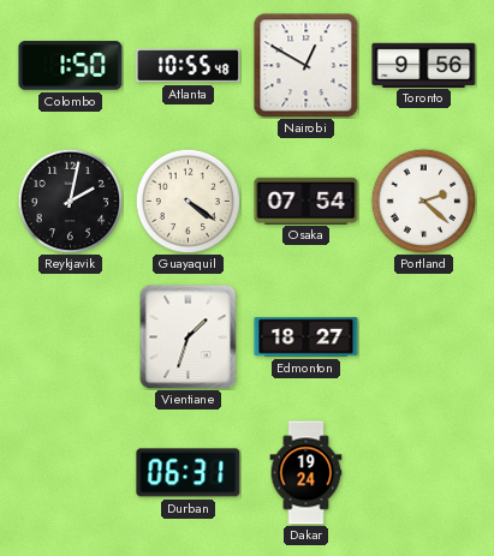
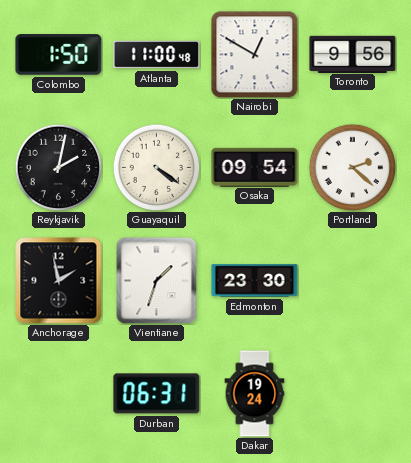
Atlanta: 10:55 -> 11:00
Osaka: 07:54 -> 09:54
Anchorage: none -> 1:58
Edmonton: 18:27 -> 23:30
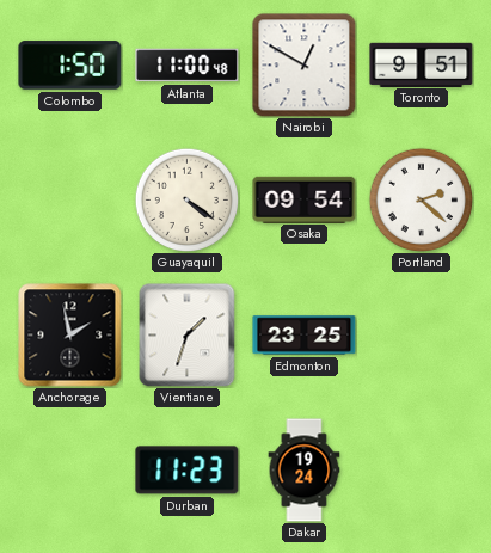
Toronto: 9:56 -> 9:51
Reykjavik: 2:02 -> none
Edmonton: 23:30 -> 23:25
Durban: 06:31 -> 11:23
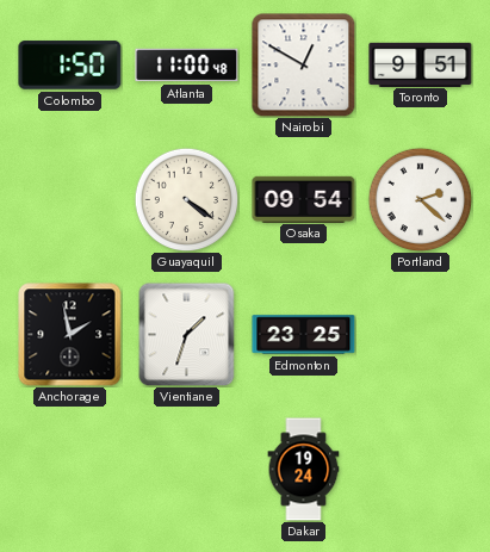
Durban: 11:23 -> none
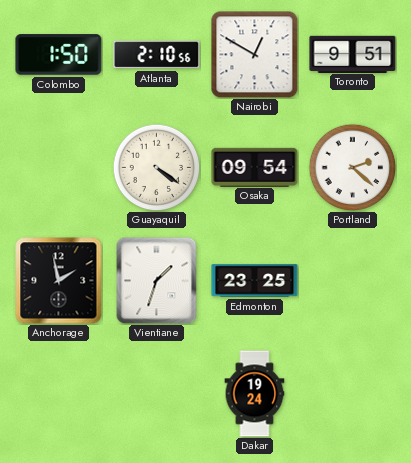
Atlanta: 11:00 -> 2:10
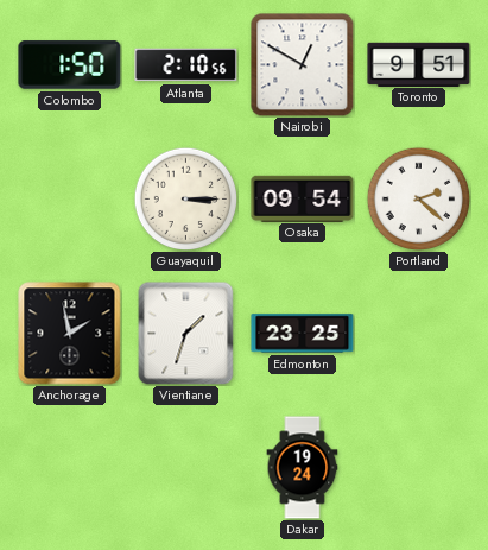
Guayaquil: 4:21 -> 3:15
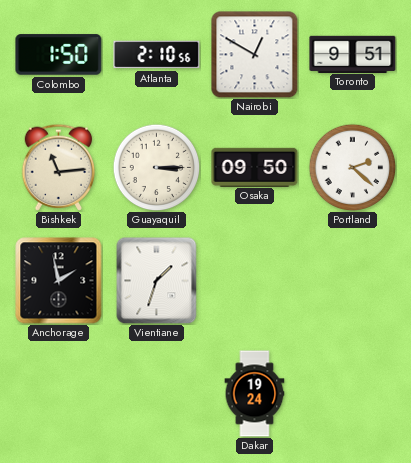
Bishkek: none -> 11:14
Osaka: 09:54 -> 09:50
Edmonton: 23:25 -> none
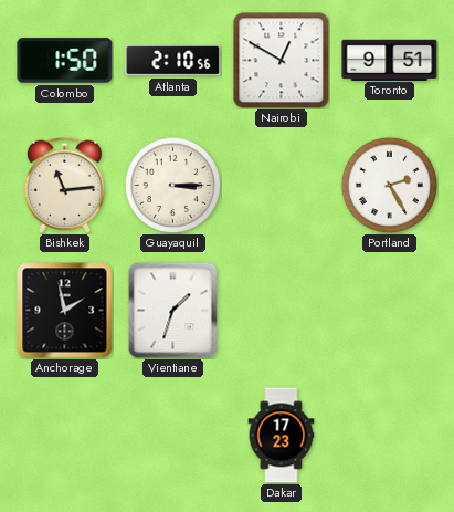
Osaka: 09:50 -> none
Portland: 2:22 -> 2:25
Dakar: 19:24 -> 17:23
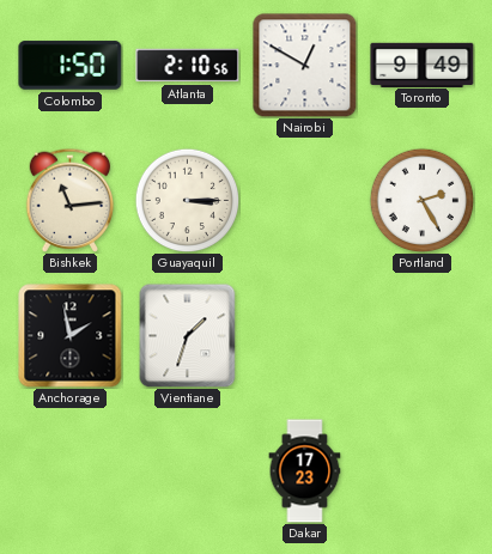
Toronto: 9:51 -> 9:49
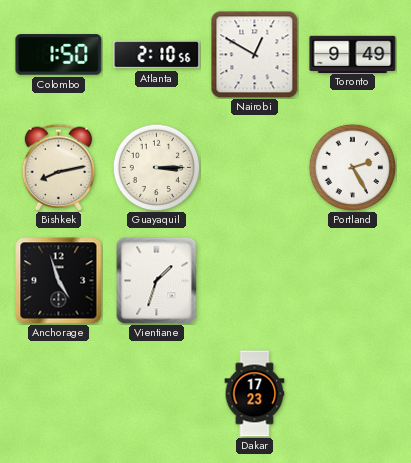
Bishkek: 11:14 -> 8:13
Anchorage: 1:58 -> 4:57
